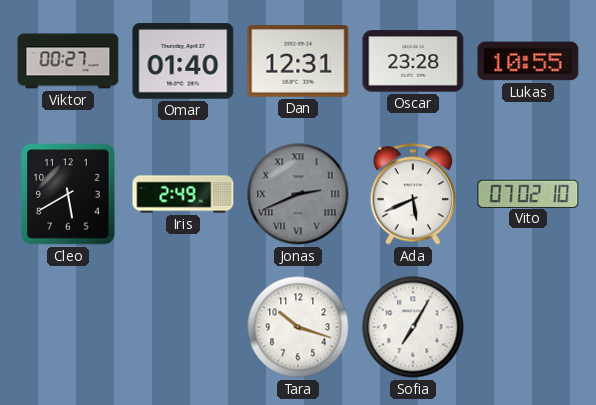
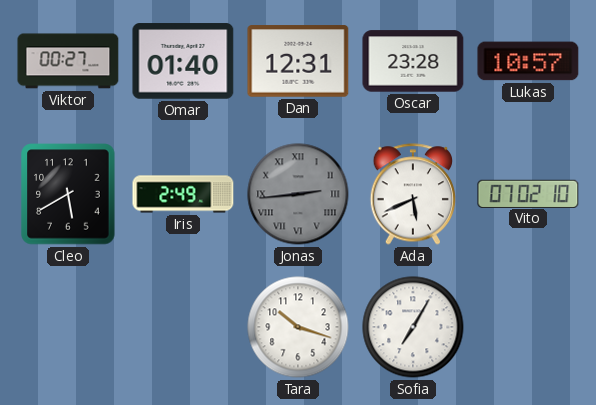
Lukas: 10:55 -> 10:57
Jonas: 2:41 -> 2:44
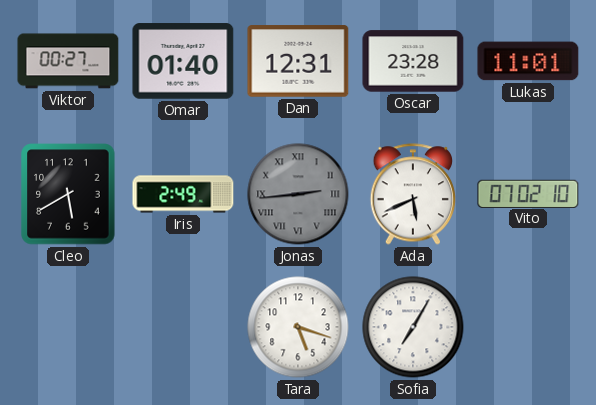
Lukas: 10:57 -> 11:01
Tara: 10:18 -> 5:18
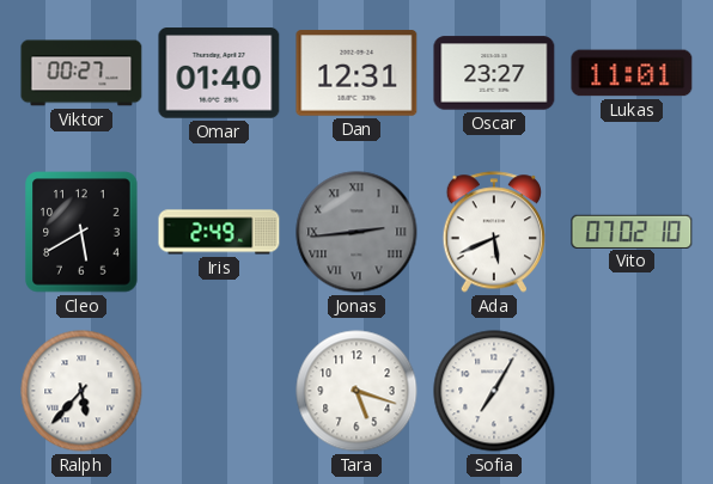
Oscar: 23:28 -> 23:27
Ralph: none -> 5:37
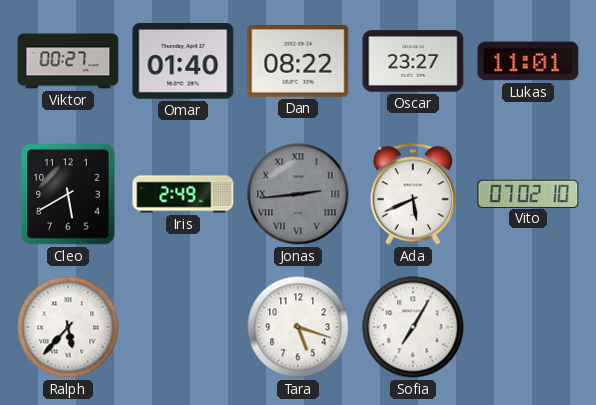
Dan: 12:31 -> 08:22
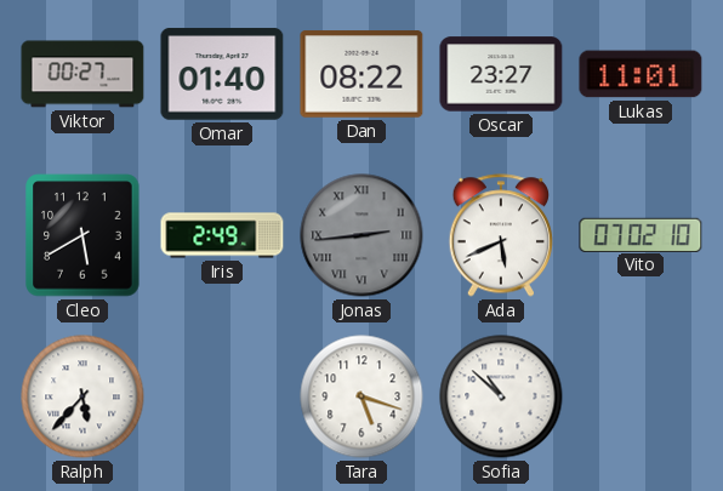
Sofia: 7:05 -> 10:52
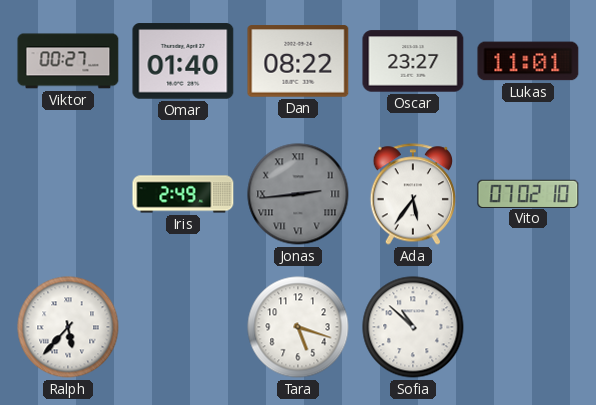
Cleo: 5:40 -> none
Ada: 5:41 -> 5:36
